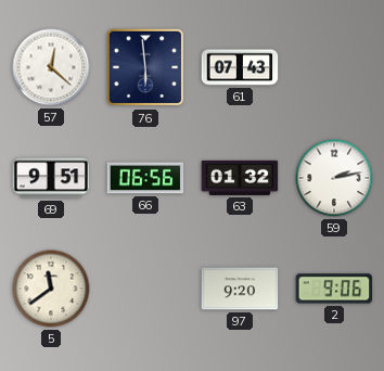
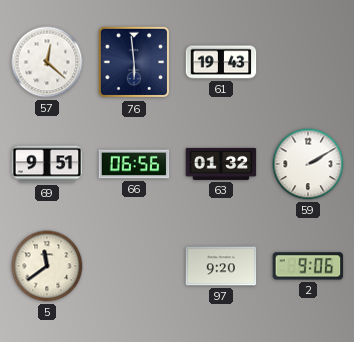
61: 07:43 -> 19:43
59: 2:13 -> 2:10
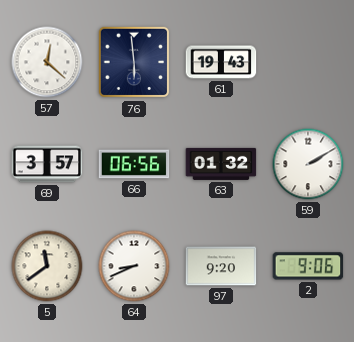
69: 9:51 -> 3:57
64: none -> 8:41
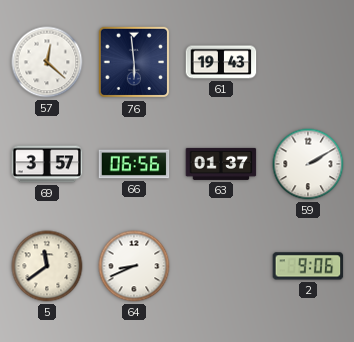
63: 01:32 -> 01:37
97: 9:20 -> none
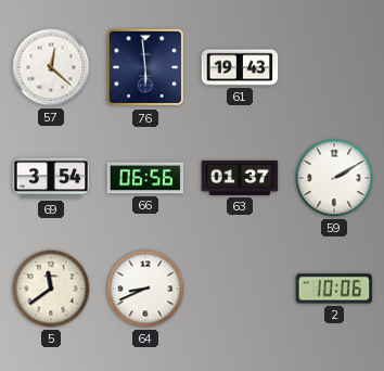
69: 3:57 -> 3:54
2: 9:06 -> 10:06
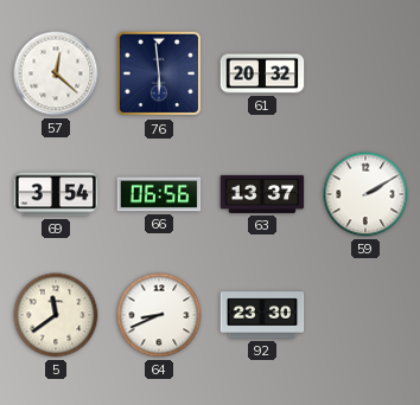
61: 19:43 -> 20:32
63: 01:37 -> 13:37
92: none -> 23:30
2: 10:06 -> none
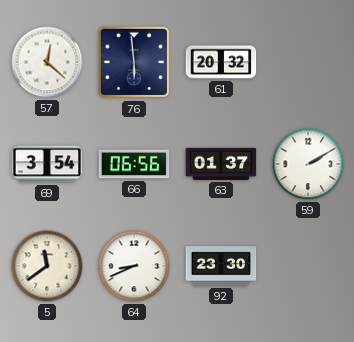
63: 13:37 -> 01:37
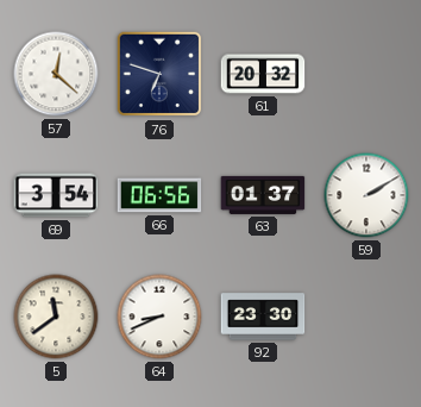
76: 5:59 -> 6:48
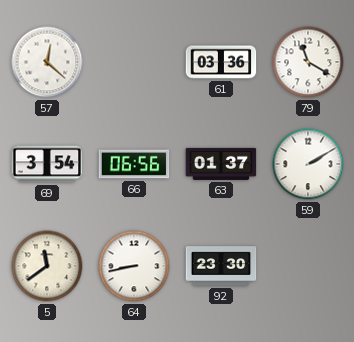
76: 6:48 -> none
61: 20:32 -> 03:36
79: none -> 11:20
64: 8:41 -> 8:43
